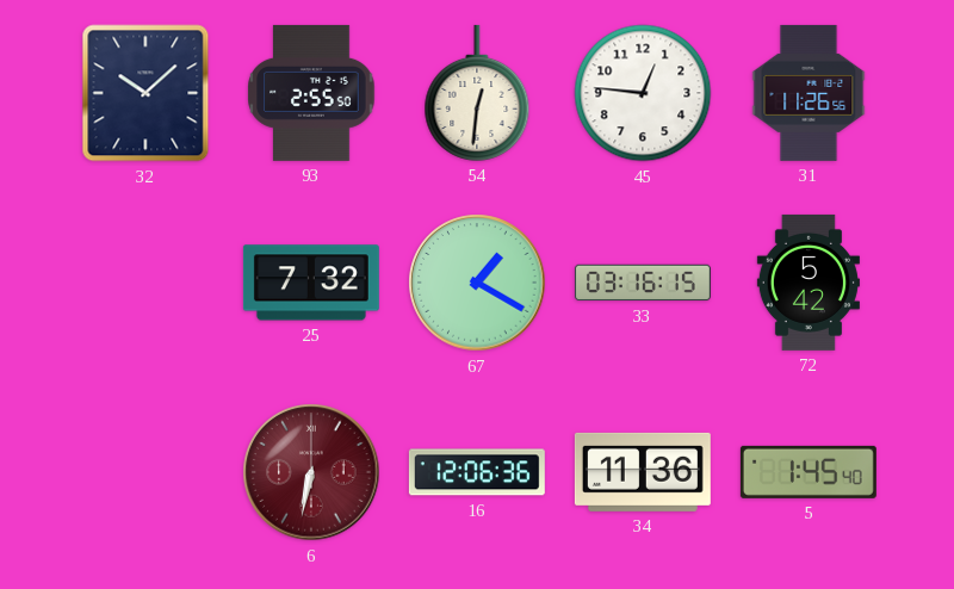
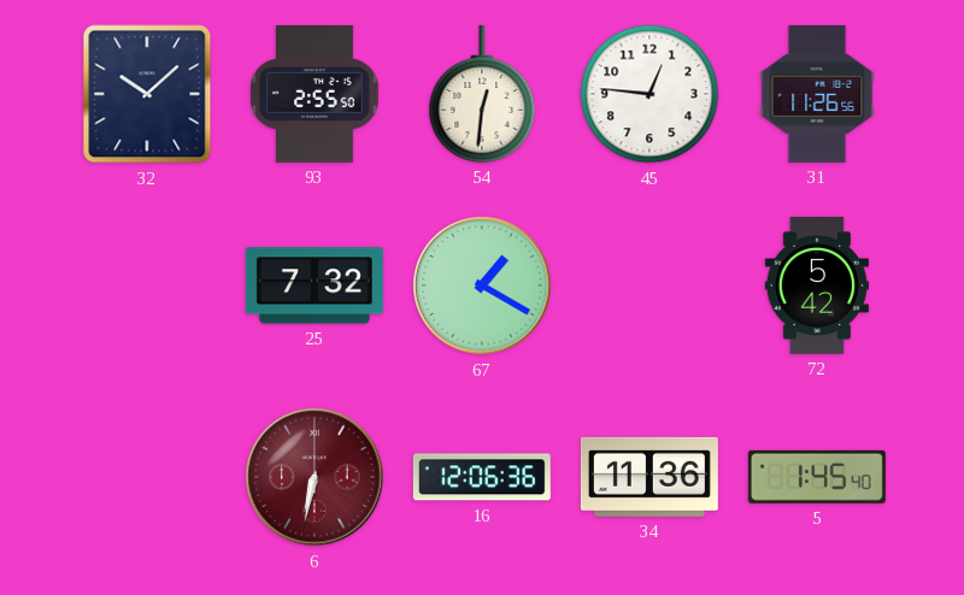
33: 03:16 -> none
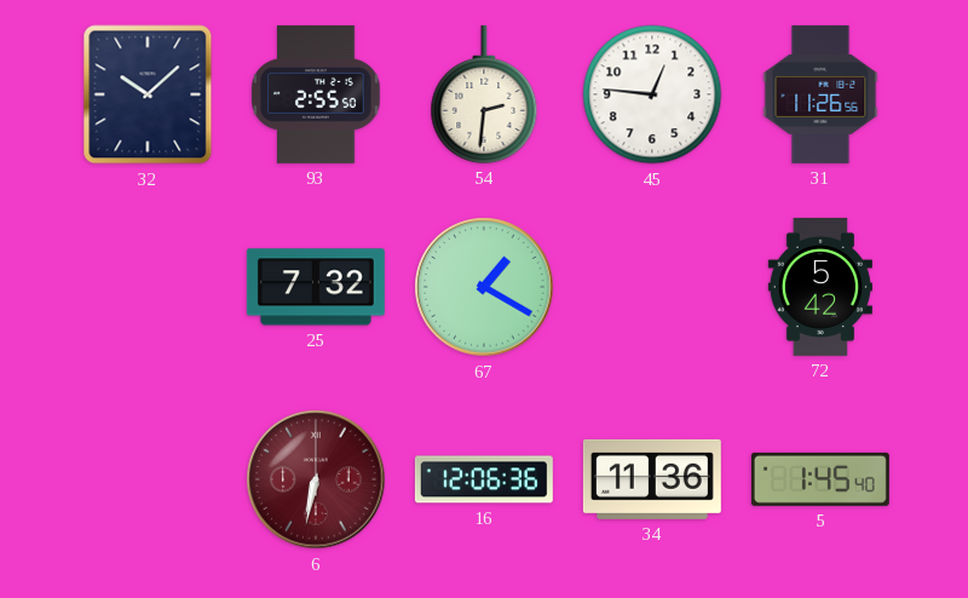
54: 12:31 -> 2:31
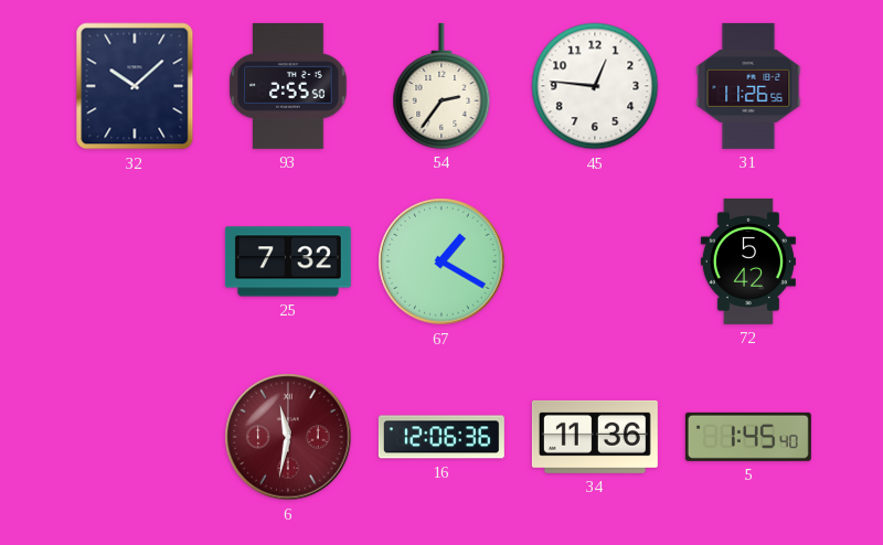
54: 2:31 -> 2:36
6: 6:32 -> 11:32
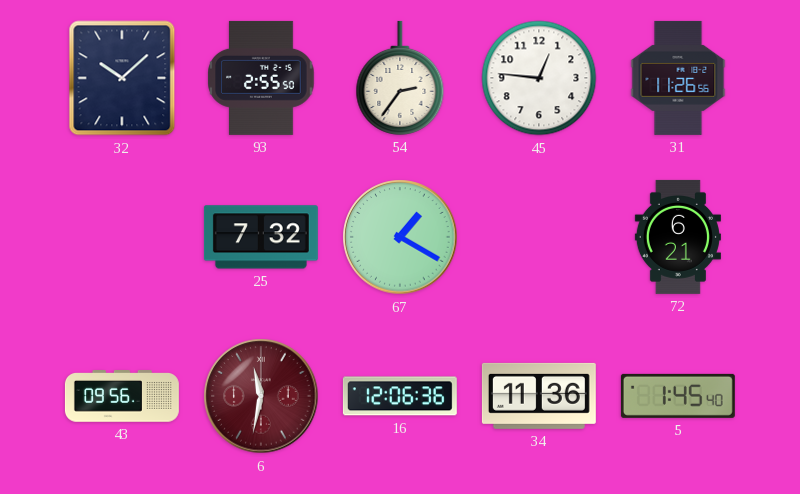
72: 5:42 -> 6:21
43: none -> 09:56
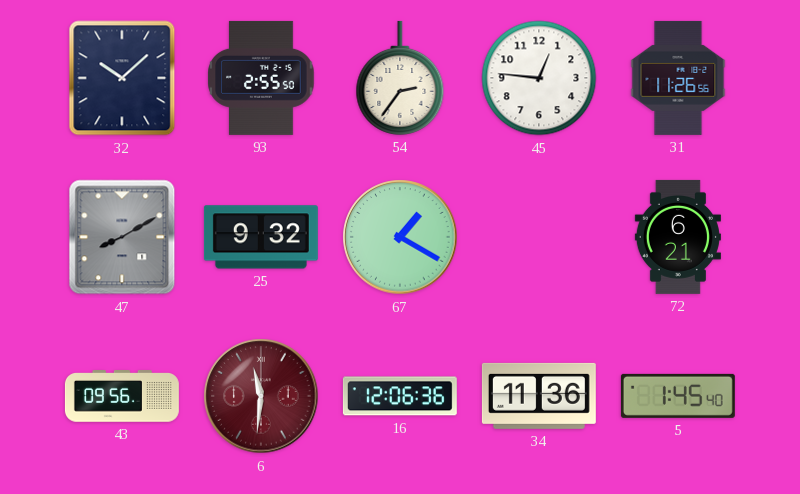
47: none -> 8:10
25: 7:32 -> 9:32
6: 11:32 -> 11:31
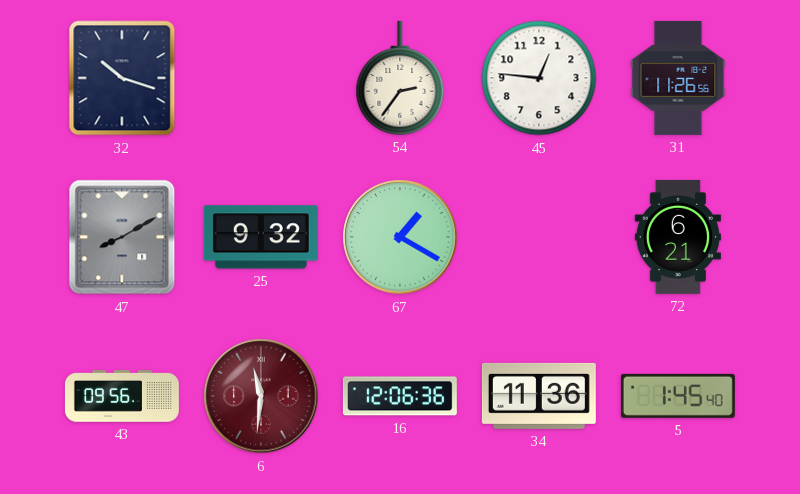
32: 10:08 -> 10:18
93: 2:55 -> none
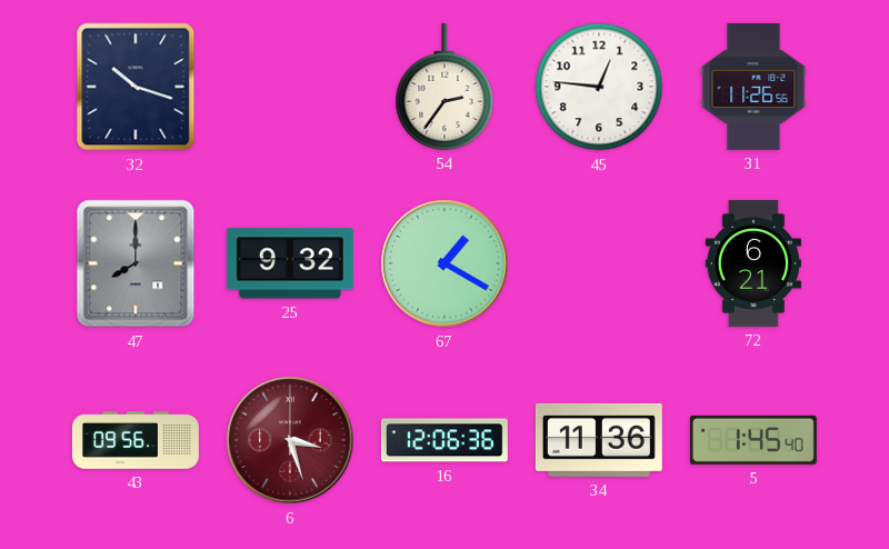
47: 8:10 -> 8:00
6: 11:31 -> 3:27
